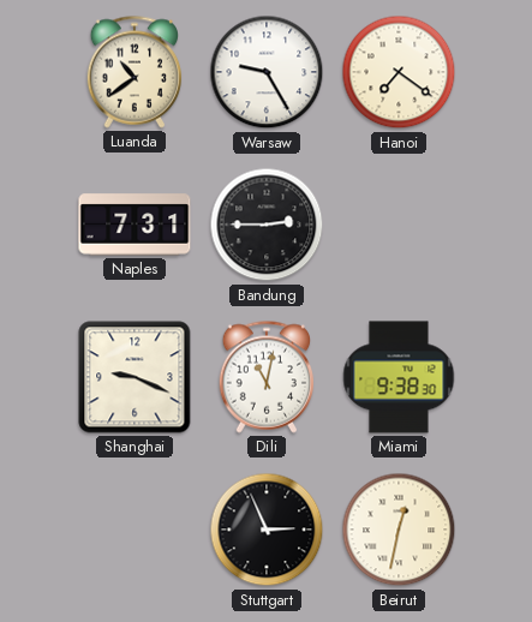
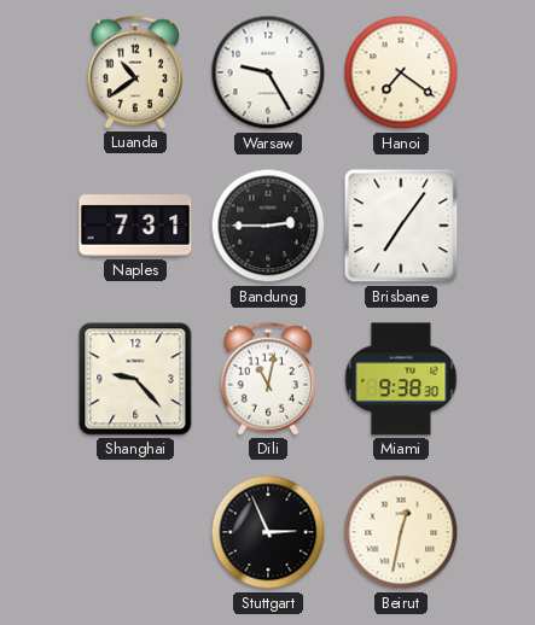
Brisbane: none -> 7:06
Shanghai: 9:19 -> 9:23
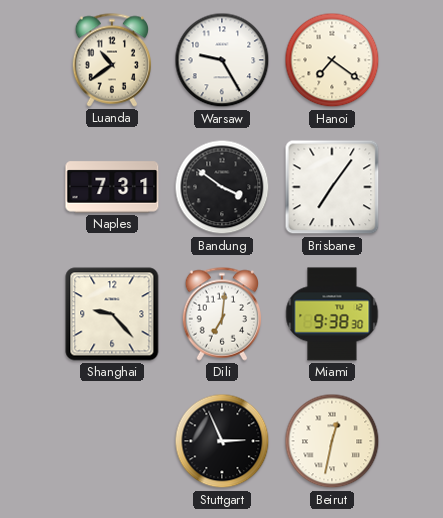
Bandung: 2:45 -> 3:51
Dili: 11:02 -> 7:01
